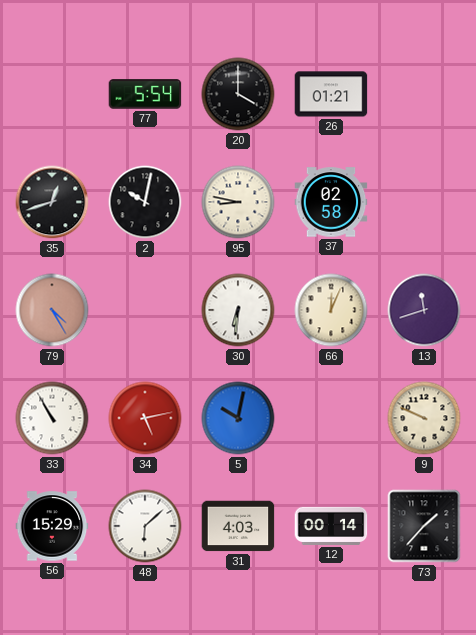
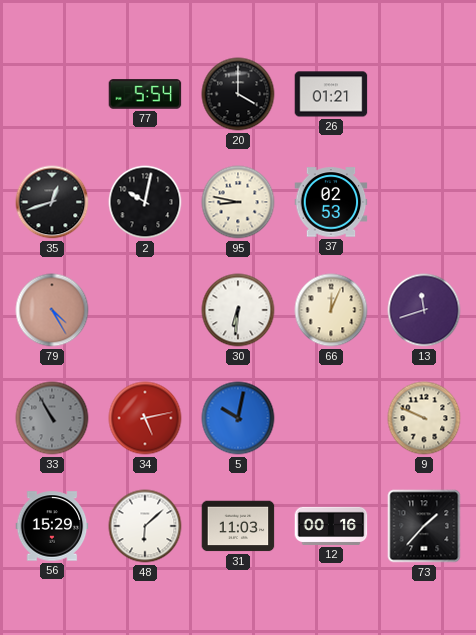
37: 02:58 -> 02:53
33 dial: white -> grey
31: 4:03 -> 11:03
12: 00:14 -> 00:16
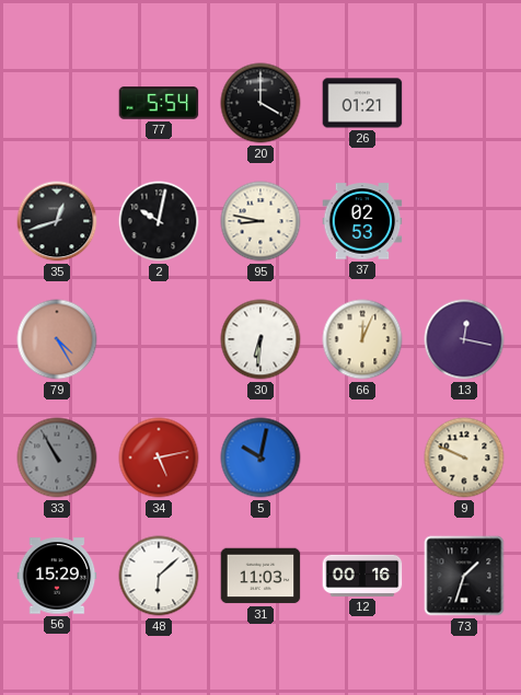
13: 11:42 -> 12:17
73: 1:37 -> 1:33
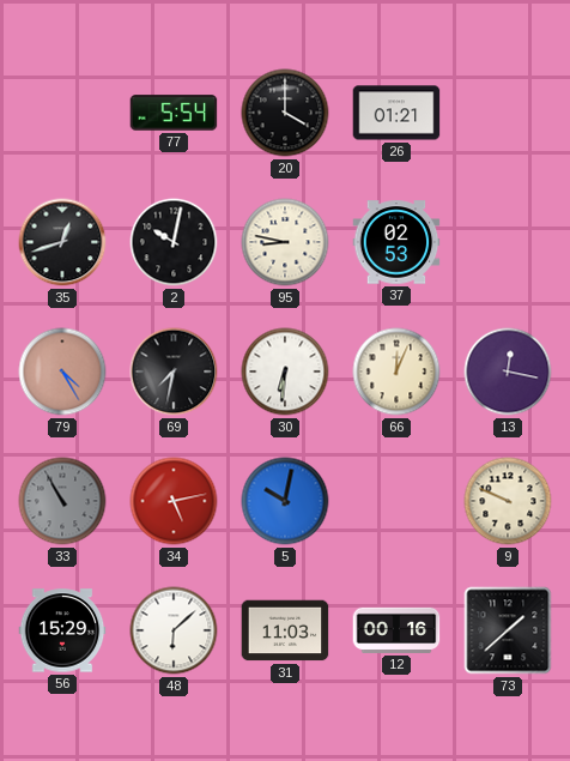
69: none -> 7:32
73: 1:33 -> 1:38
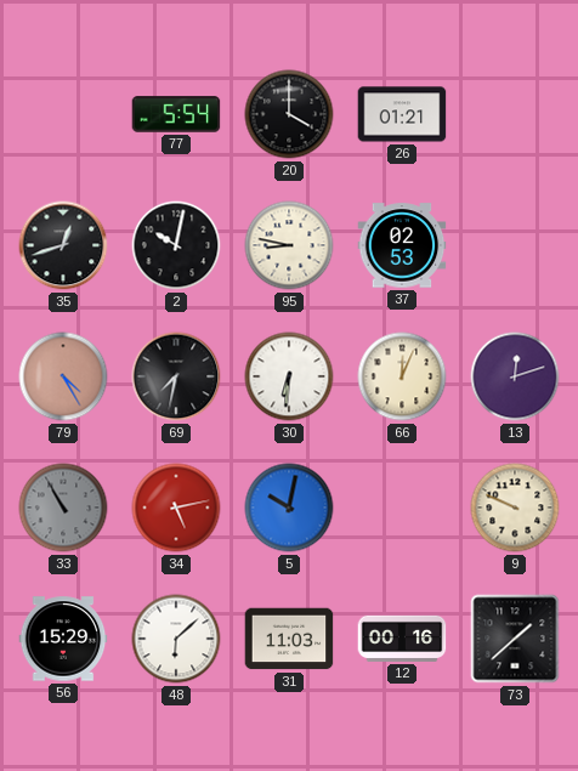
13: 12:17 -> 12:12
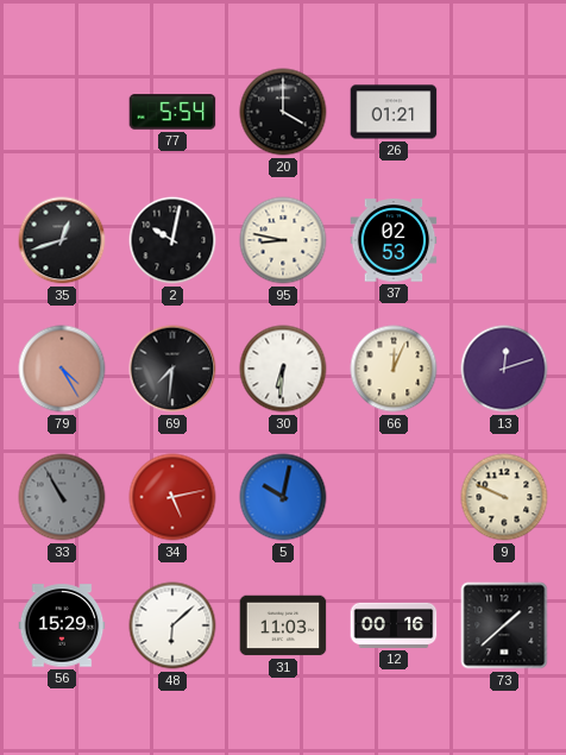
69: 7:32 -> 7:31
